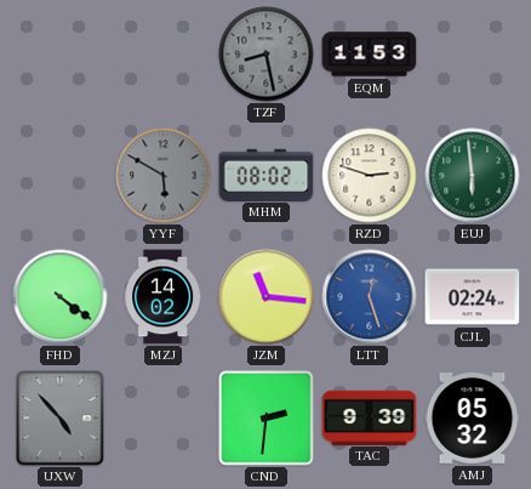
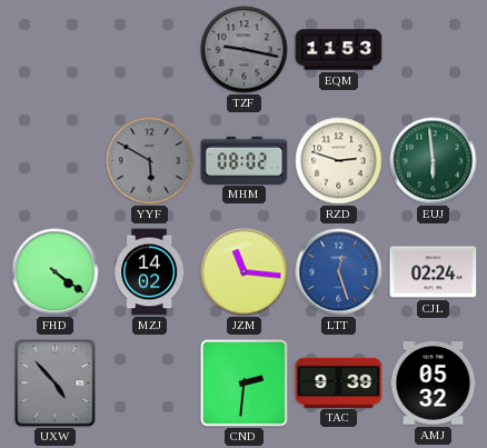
TZF: 8:28 -> 9:17
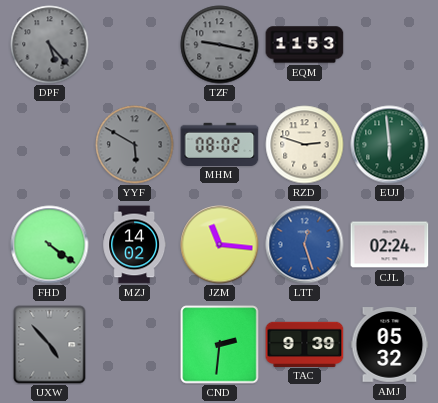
DPF: none -> 5:23
